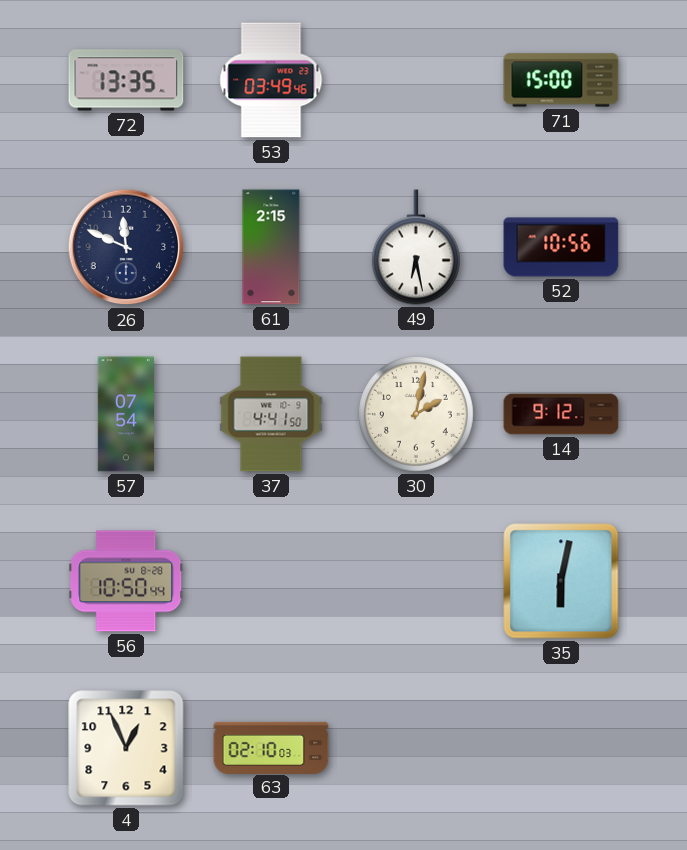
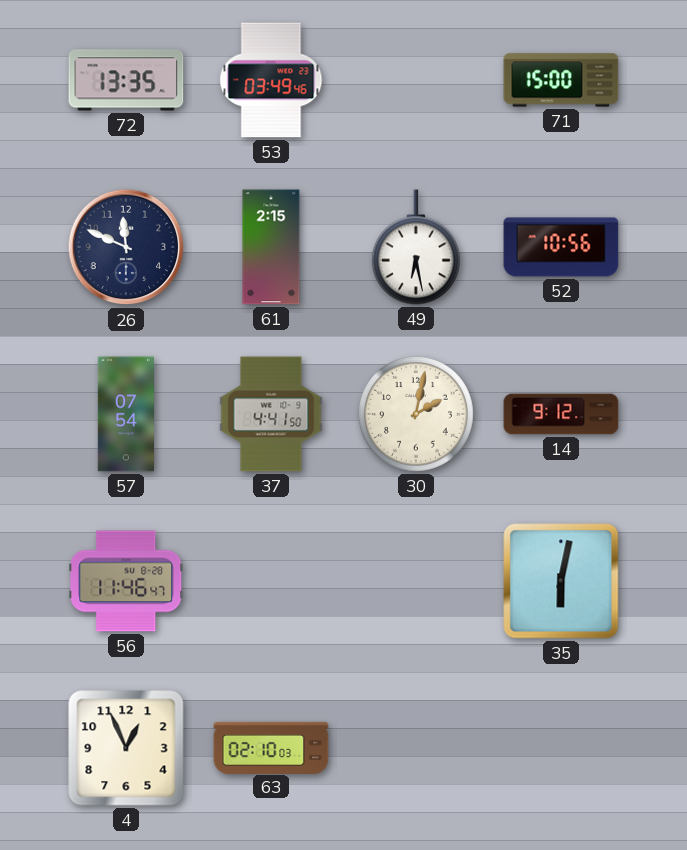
56: 10:50 -> 11:46
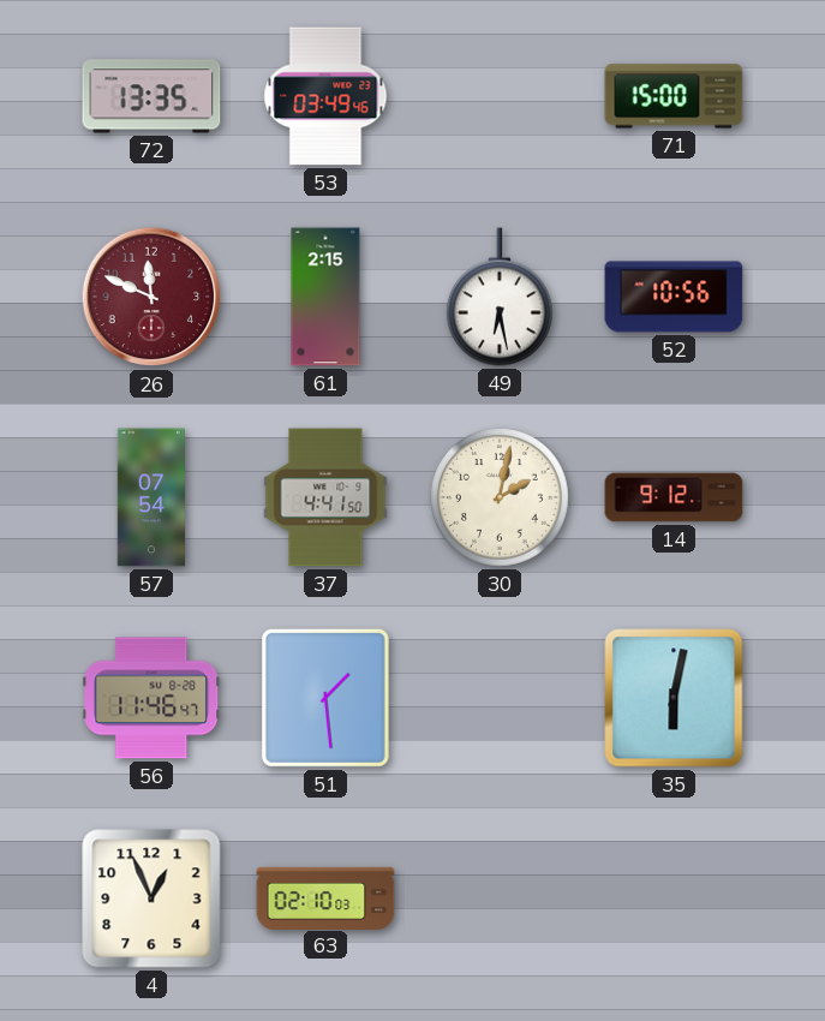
26 dial: navy -> burgundy
51: none -> 1:29
